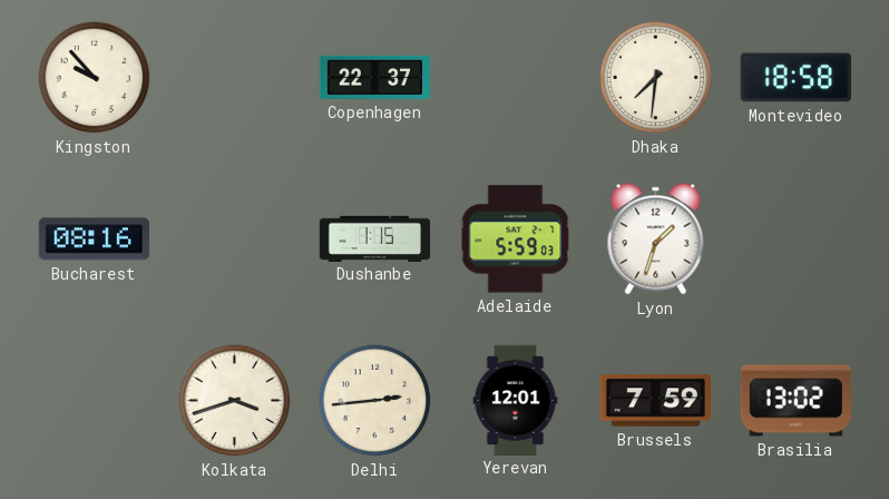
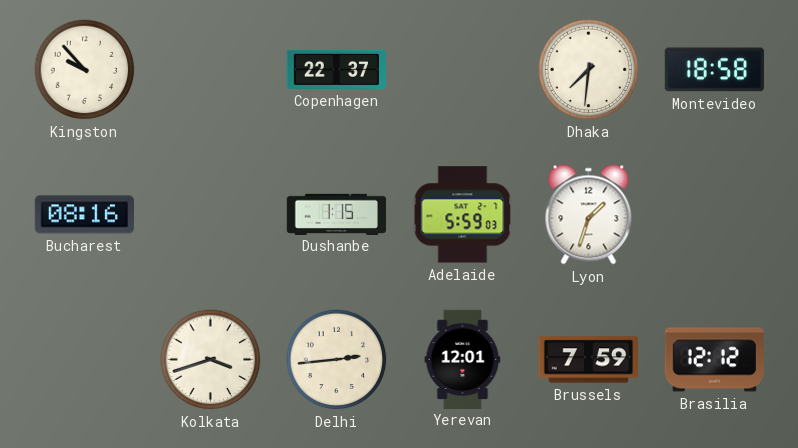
Brasilia: 13:02 -> 12:12
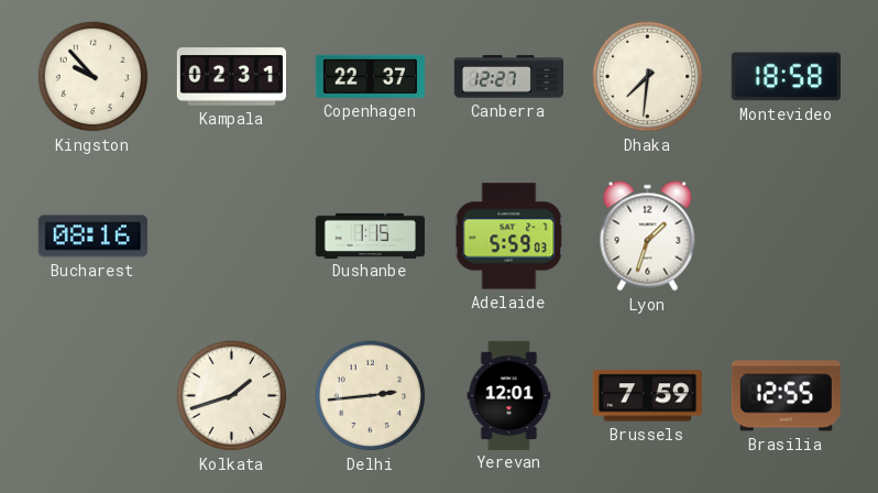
Kampala: none -> 02:31
Canberra: none -> 12:27
Kolkata: 3:42 -> 1:42
Brasilia: 12:12 -> 12:55
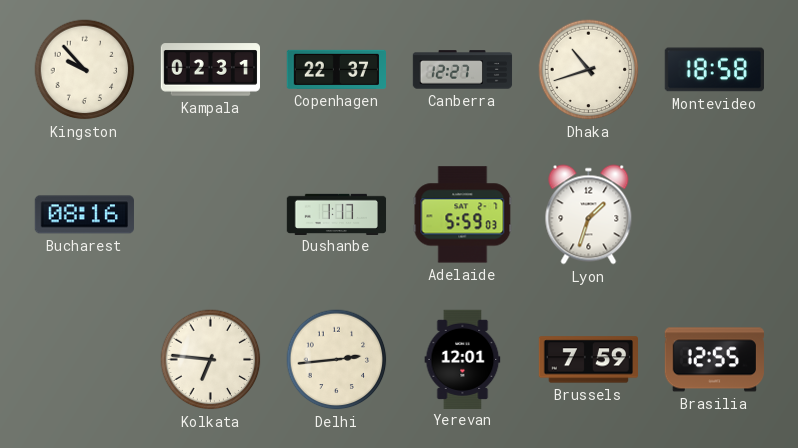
Dhaka: 7:31 -> 10:42
Dushanbe: 1:15 -> 1:17
Kolkata: 1:42 -> 6:46
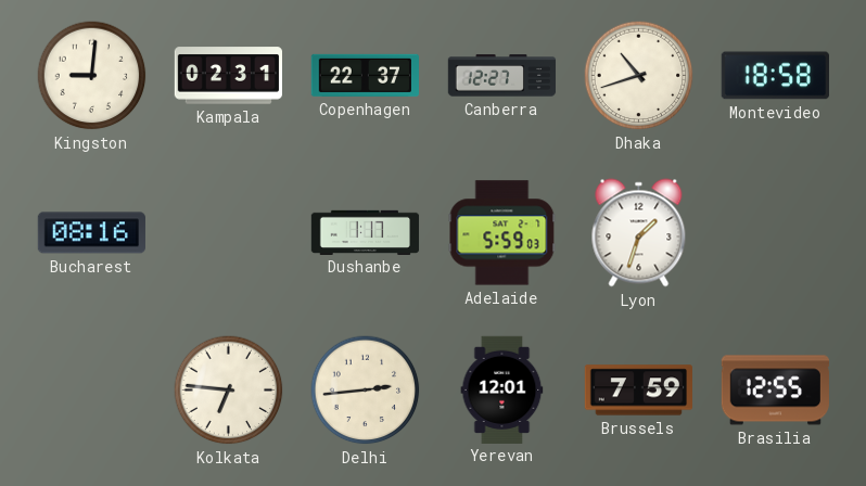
Kingston: 9:53 -> 9:01
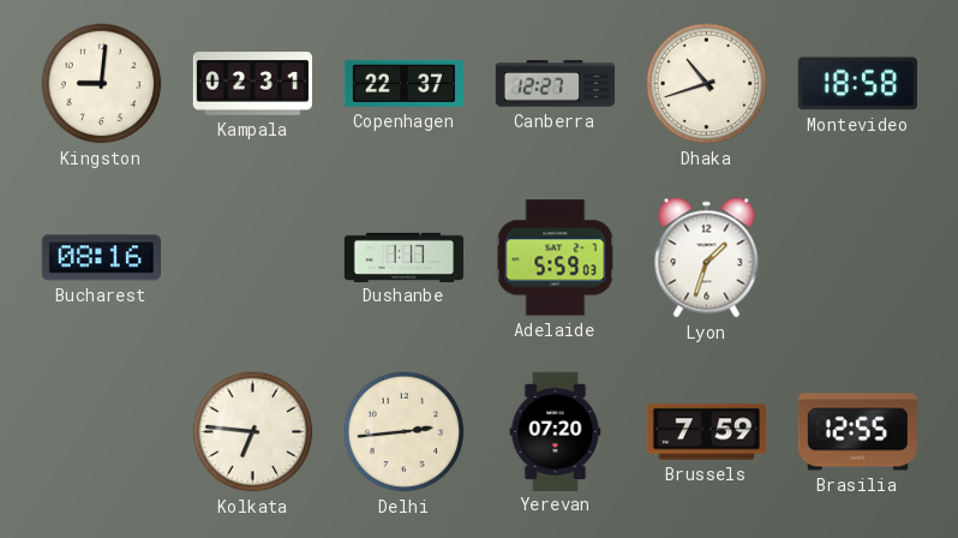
Yerevan: 12:01 -> 07:20
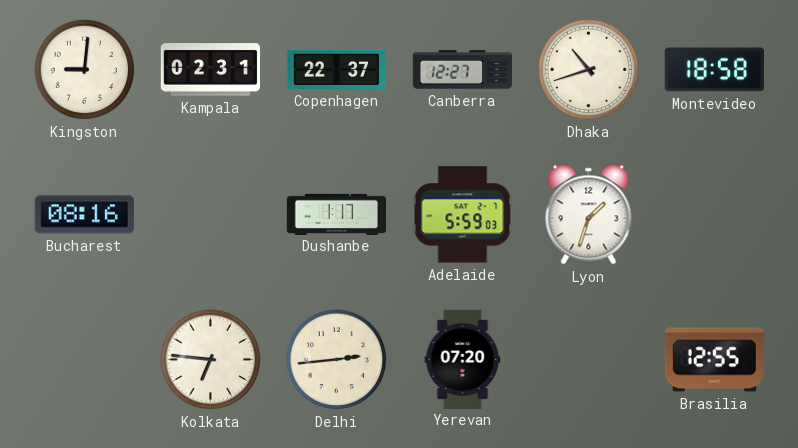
Brussels: 7:59 -> none
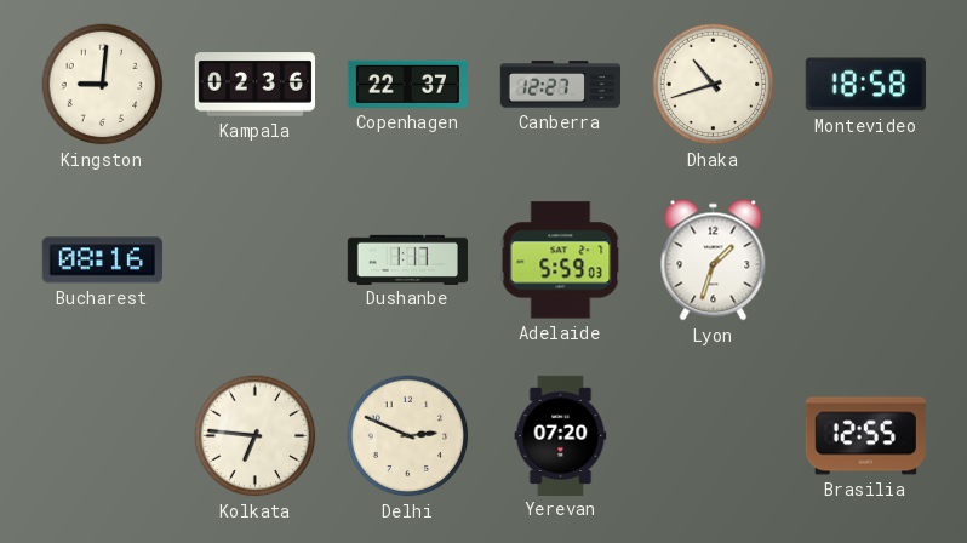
Kampala: 02:31 -> 02:36
Delhi: 2:44 -> 2:49
